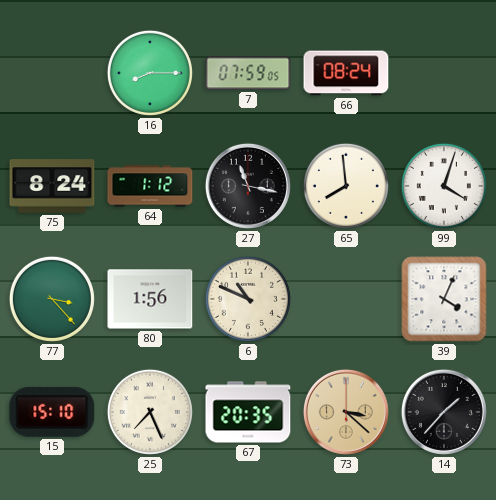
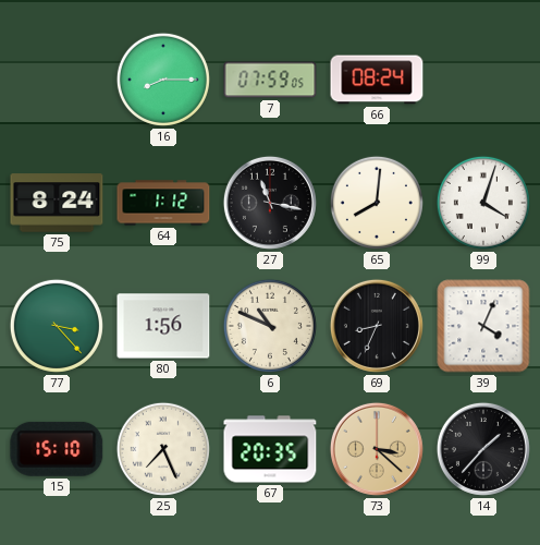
65: 7:59 -> 8:01
69: none -> 8:34
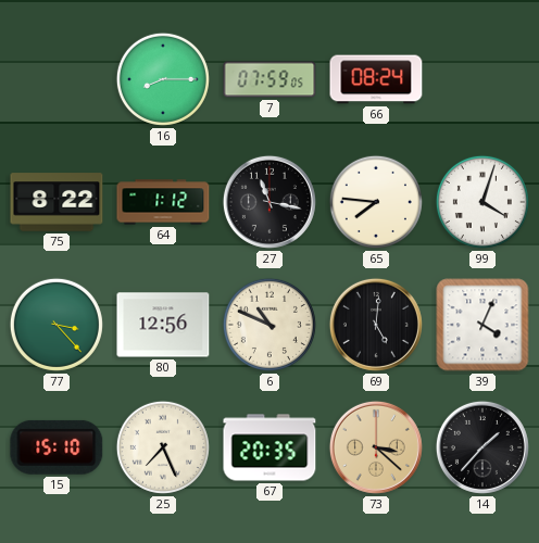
75: 8:24 -> 8:22
65: 8:01 -> 7:46
80: 1:56 -> 12:56
69: 8:34 -> 5:01
